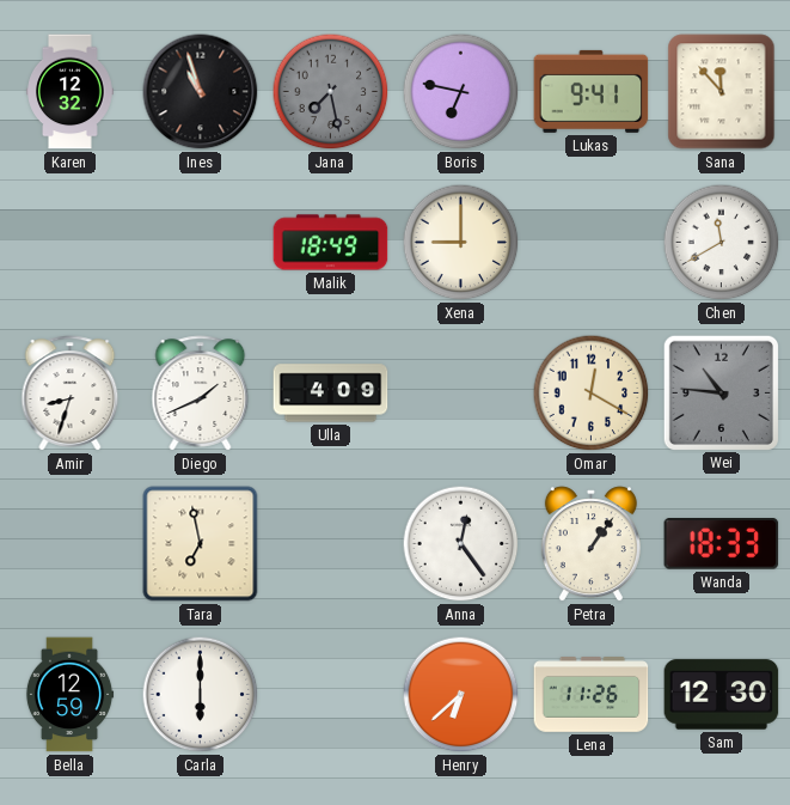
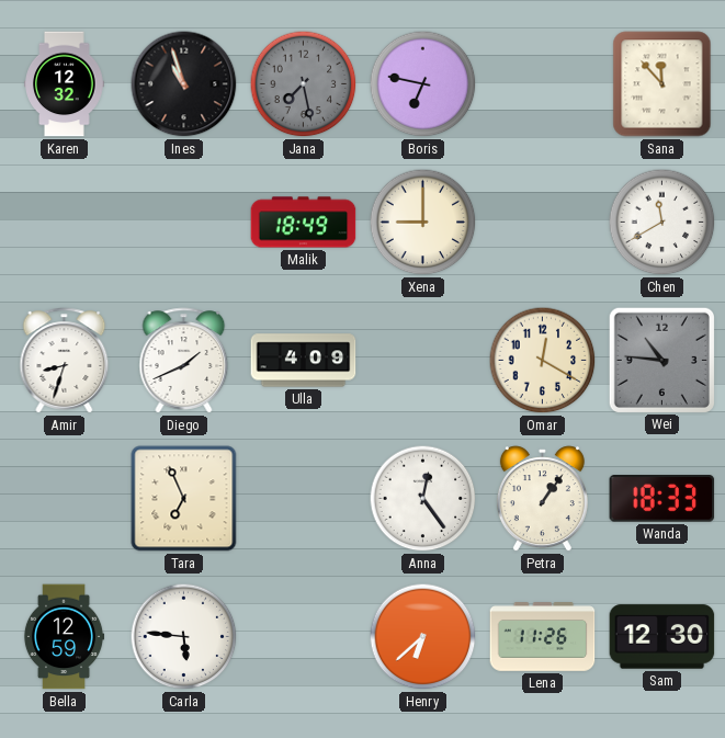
Lukas: 9:41 -> none
Tara: 6:58 -> 6:56
Carla: 6:00 -> 5:46
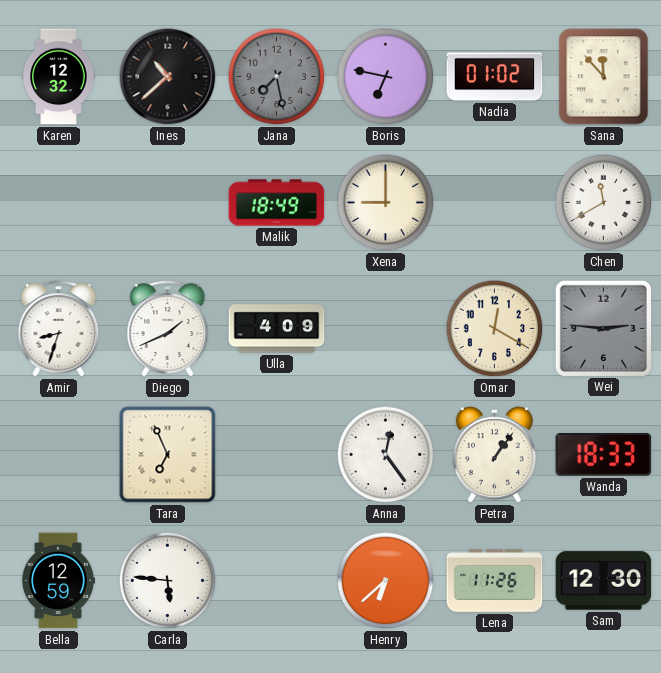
Ines: 10:57 -> 10:38
Nadia: none -> 01:02
Wei: 10:46 -> 2:46
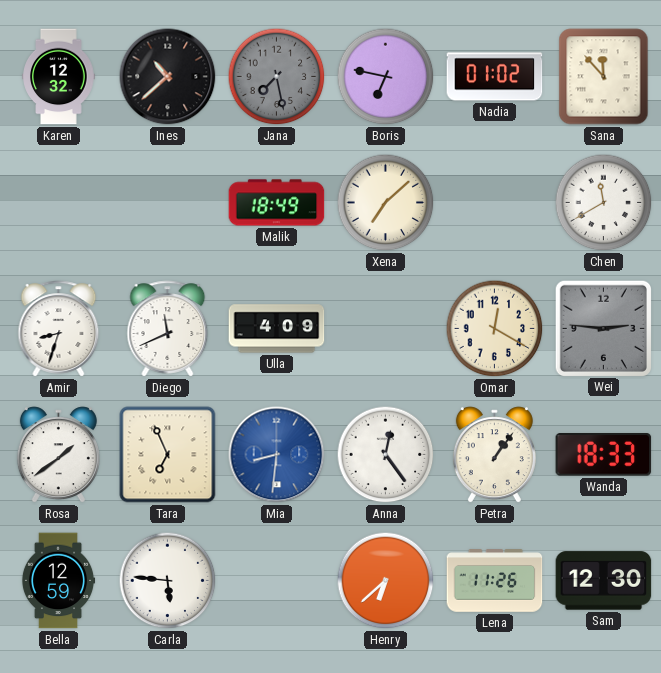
Xena: 9:00 -> 7:08
Diego: 1:41 -> 11:41
Rosa: none -> 1:39
Mia: none -> 8:31
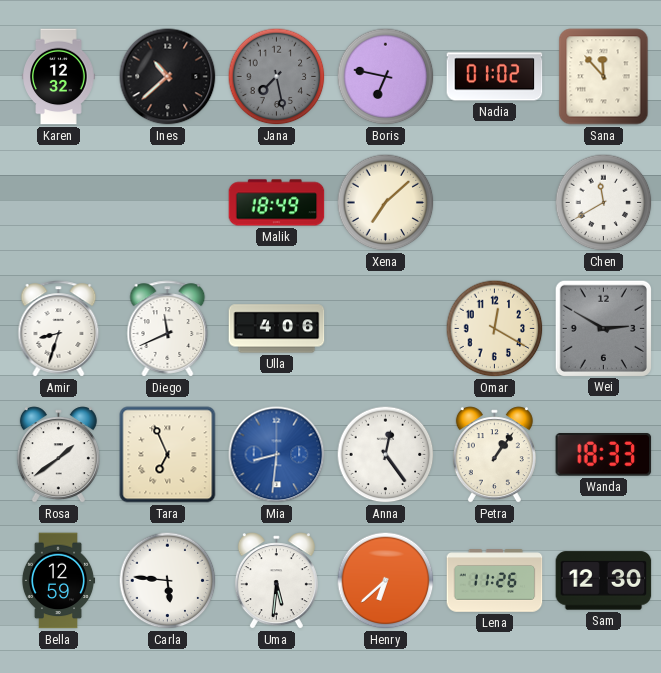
Ulla: 4:09 -> 4:06
Wei: 2:46 -> 2:50
Uma: none -> 5:31
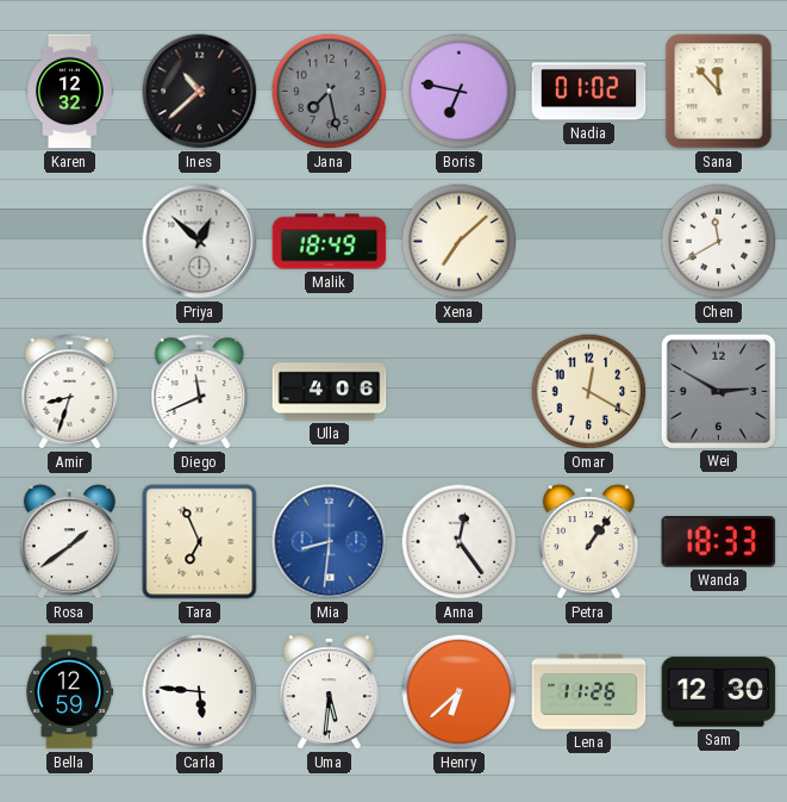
Priya: none -> 12:52
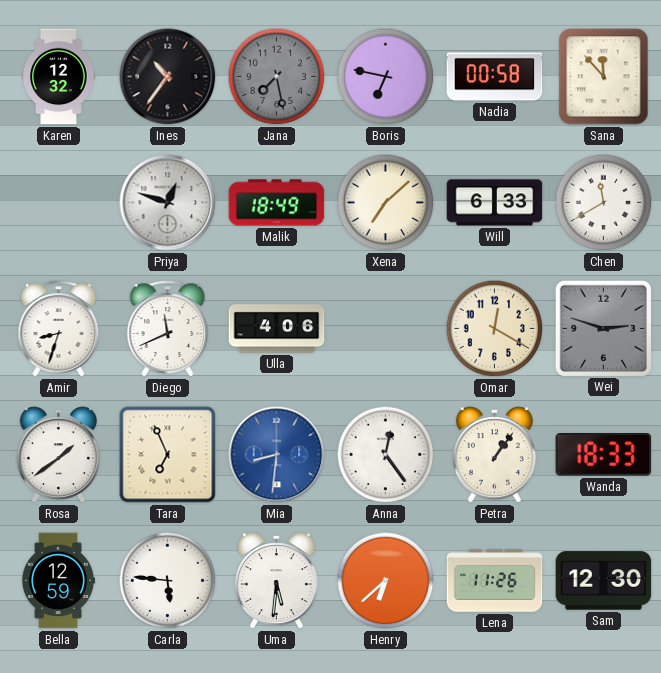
Ines: 10:38 -> 10:36
Nadia: 01:02 -> 00:58
Priya: 12:52 -> 12:48
Will: none -> 6:33
Wei: 2:50 -> 2:48
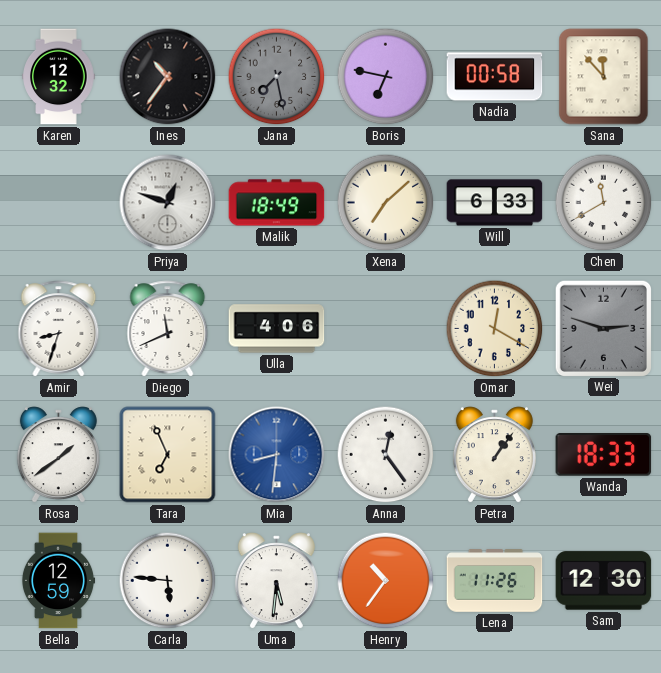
Henry: 6:38 -> 10:36
